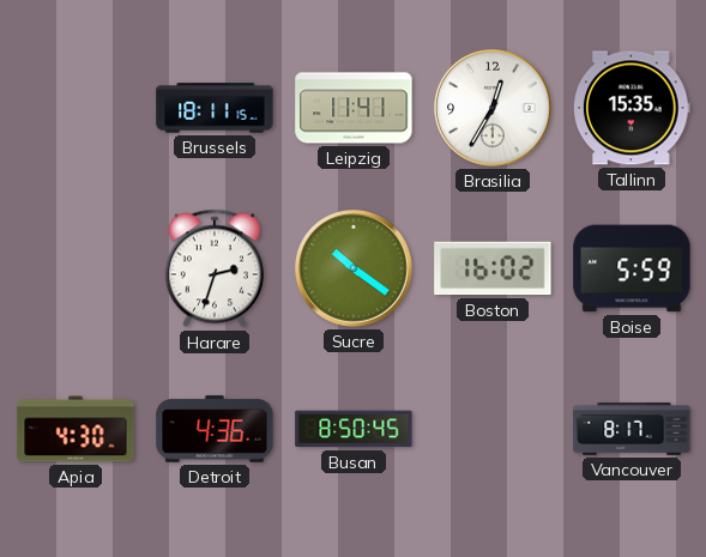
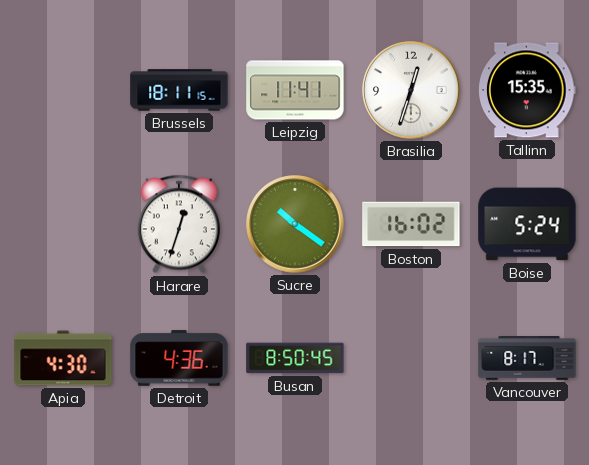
Brasilia: 12:35 -> 12:33
Harare: 2:33 -> 12:33
Boise: 5:59 -> 5:24
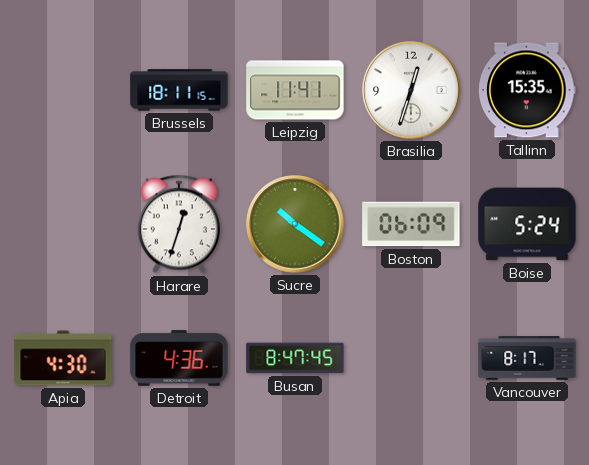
Boston: 16:02 -> 06:09
Busan: 8:50 -> 8:47
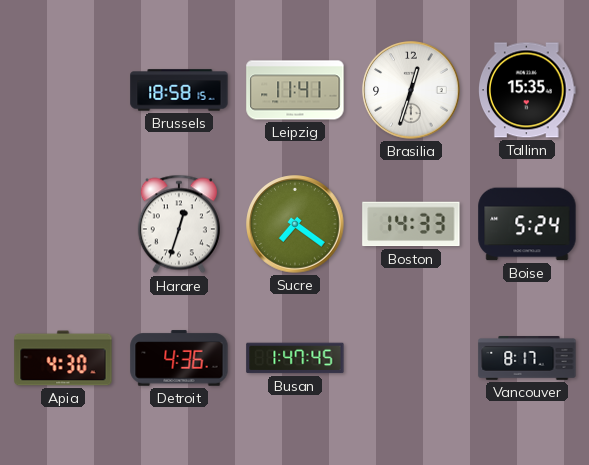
Brussels: 18:11 -> 18:58
Sucre: 10:21 -> 7:21
Boston: 06:09 -> 14:33
Busan: 8:47 -> 1:47
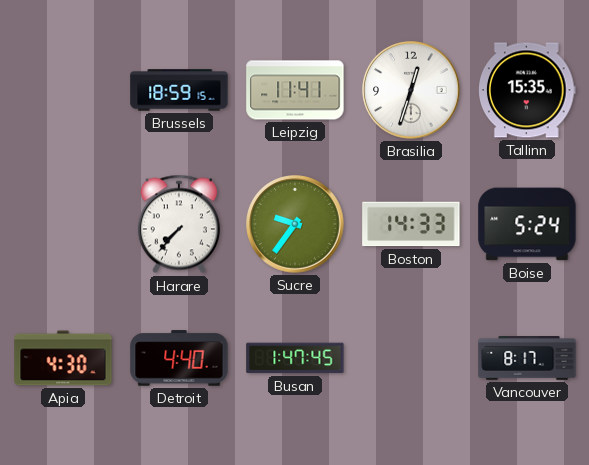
Brussels: 18:58 -> 18:59
Harare: 12:33 -> 7:37
Sucre: 7:21 -> 9:36
Detroit: 4:36 -> 4:40
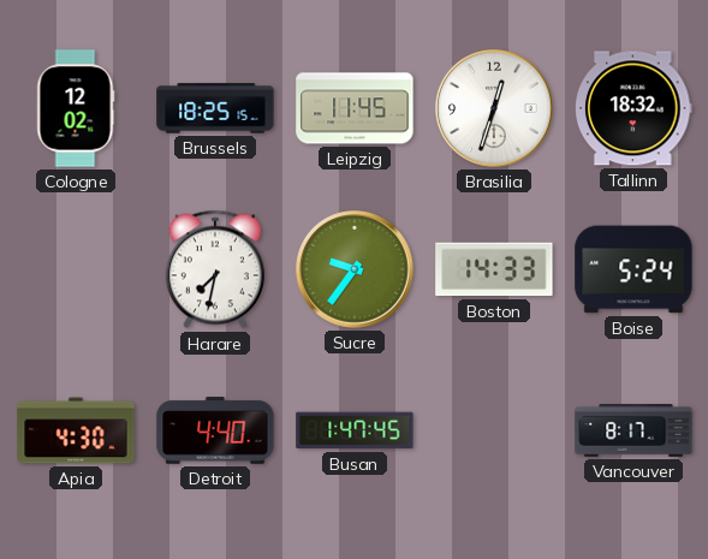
Cologne: none -> 12:02
Brussels: 18:59 -> 18:25
Leipzig: 11:41 -> 11:45
Tallinn: 15:35 -> 18:32
Harare: 7:37 -> 7:32
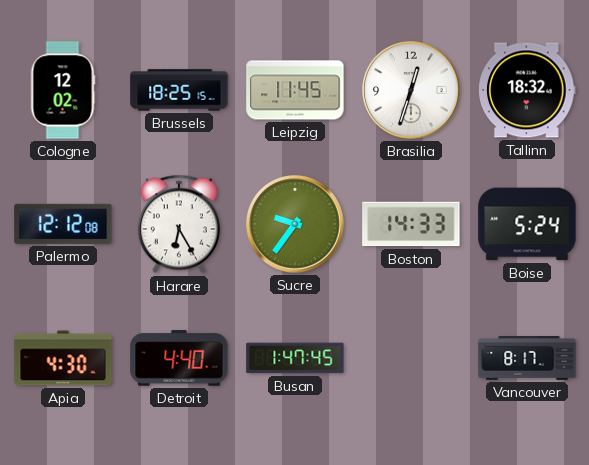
Palermo: none -> 12:12
Harare: 7:32 -> 6:25
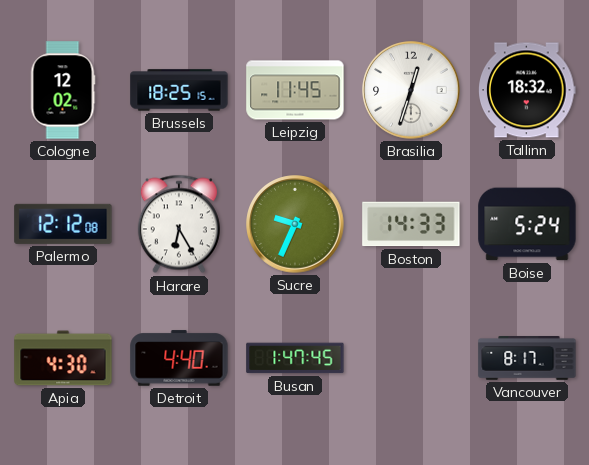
Sucre: 9:36 -> 9:34
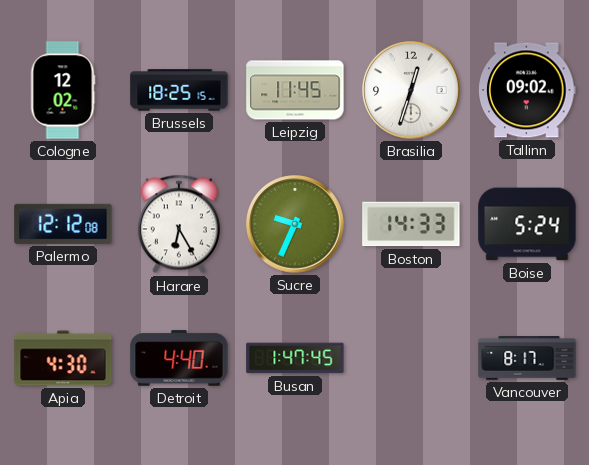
Tallinn: 18:32 -> 09:02
